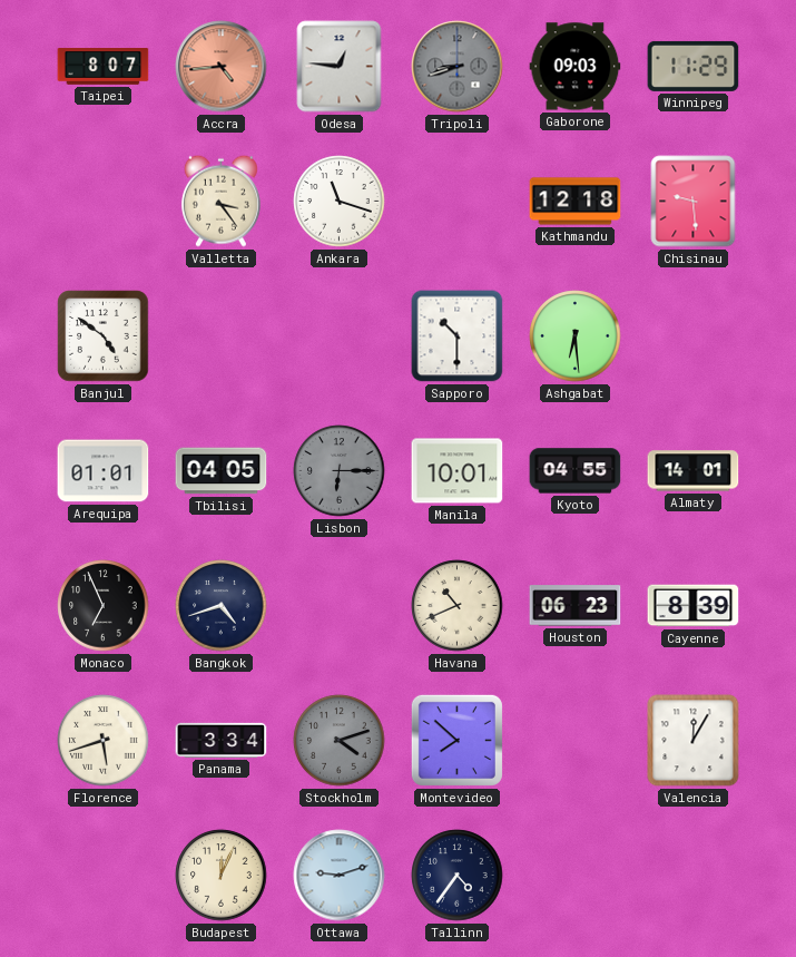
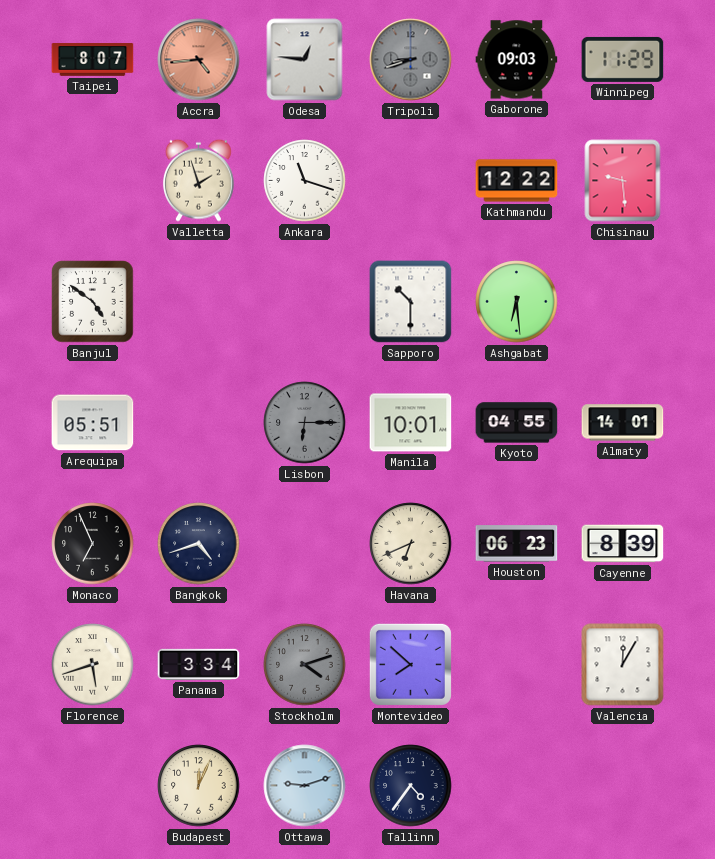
Valletta: 3:24 -> 1:57
Kathmandu: 12:18 -> 12:22
Arequipa: 01:01 -> 05:51
Tbilisi: 04:05 -> none
Havana: 10:41 -> 6:41
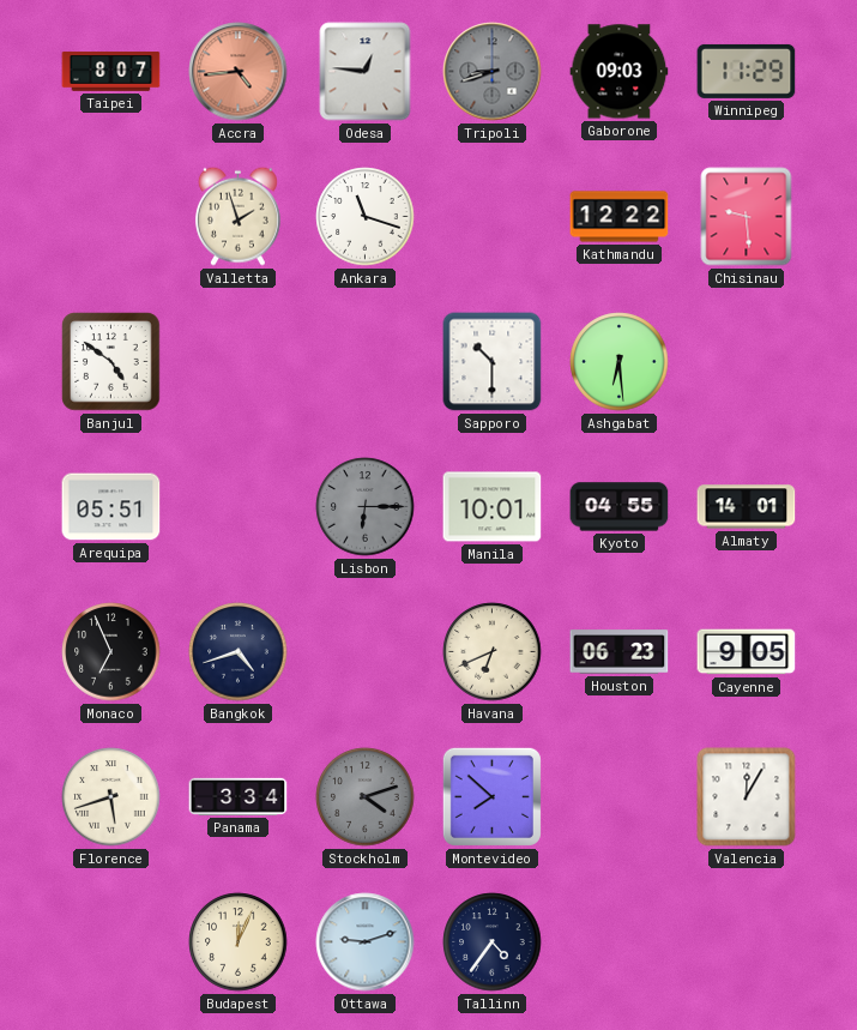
Cayenne: 8:39 -> 9:05
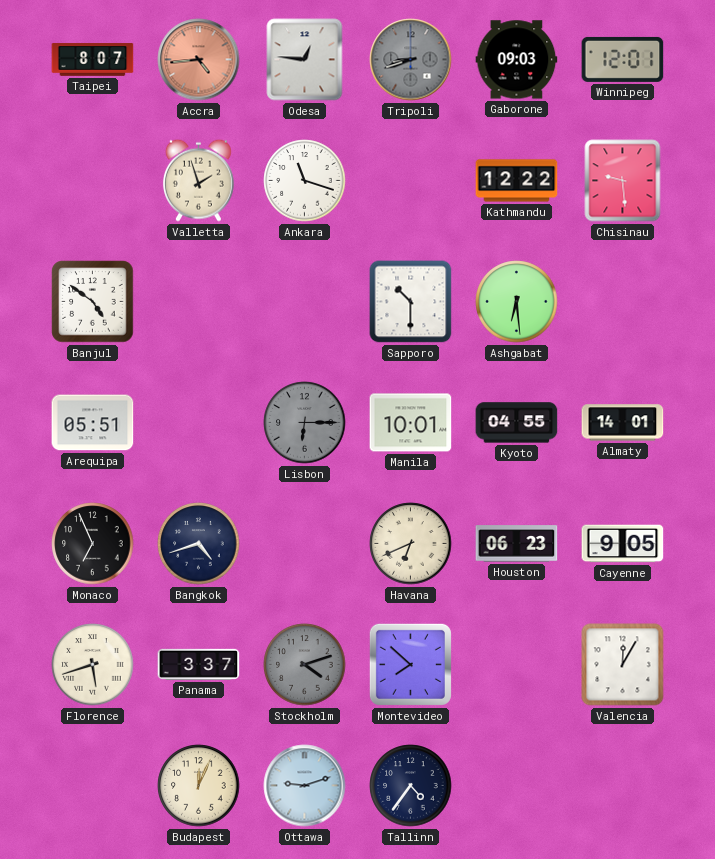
Winnipeg: 11:29 -> 12:01
Panama: 3:34 -> 3:37
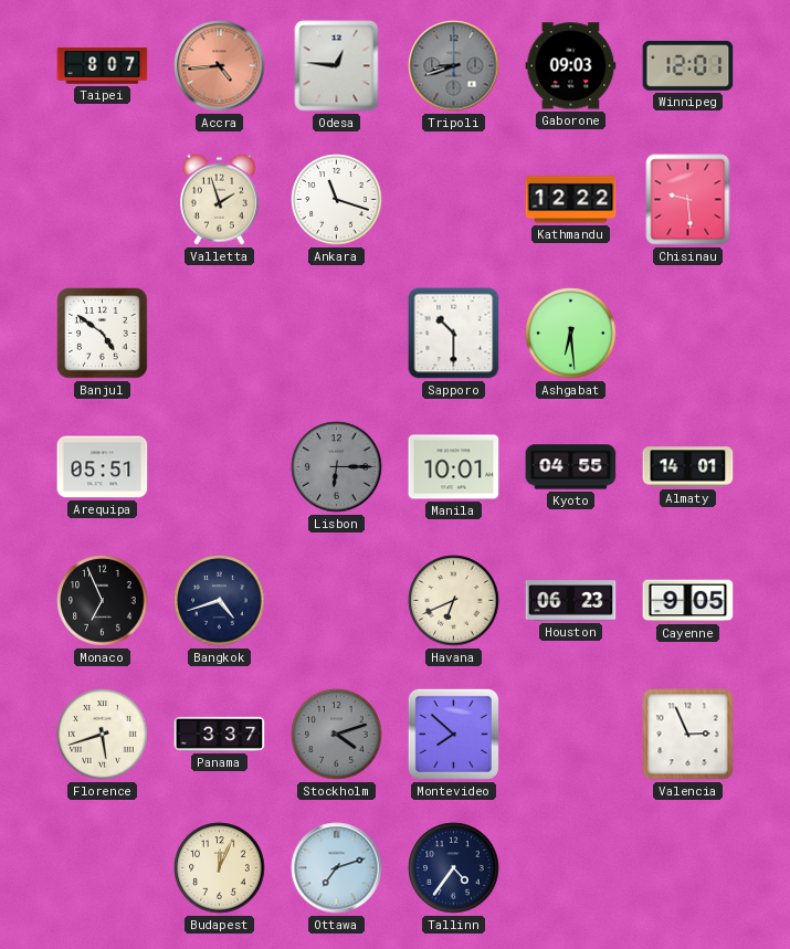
Valencia: 12:05 -> 2:56
Ottawa: 9:12 -> 7:12
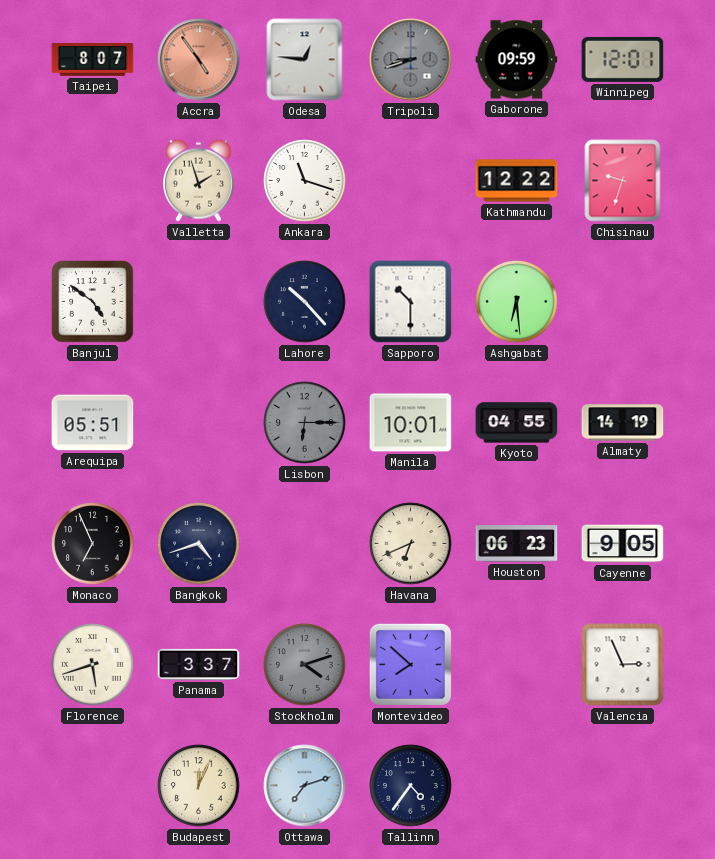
Accra: 4:44 -> 4:54
Gaborone: 09:03 -> 09:59
Chisinau: 9:29 -> 9:33
Lahore: none -> 10:23
Almaty: 14:01 -> 14:19
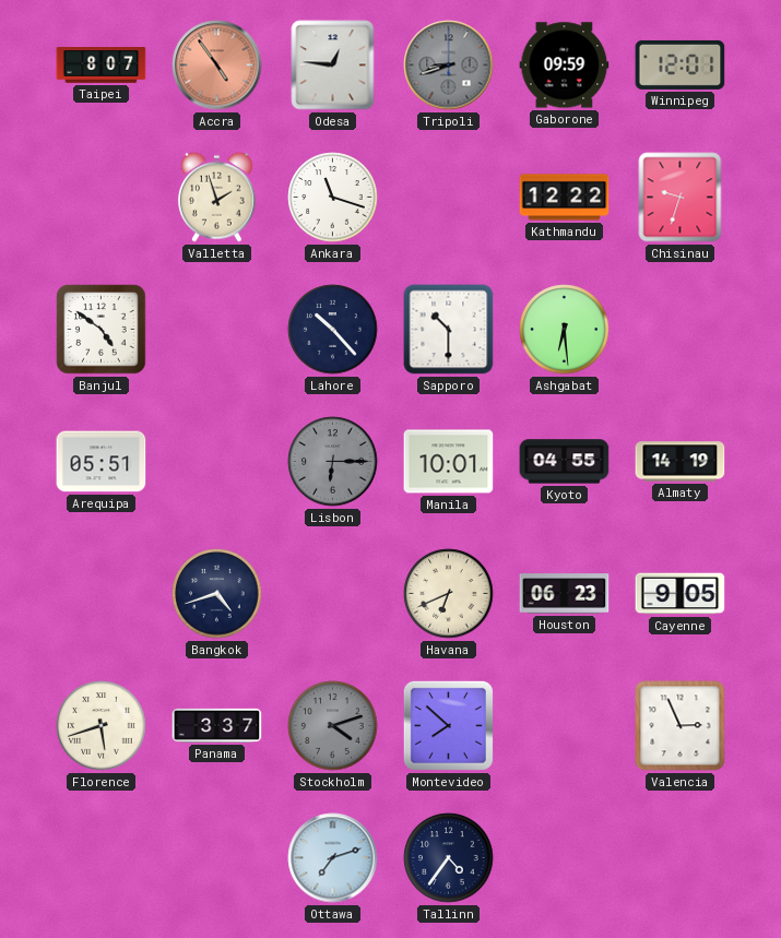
Monaco: 6:56 -> none
Budapest: 12:04 -> none
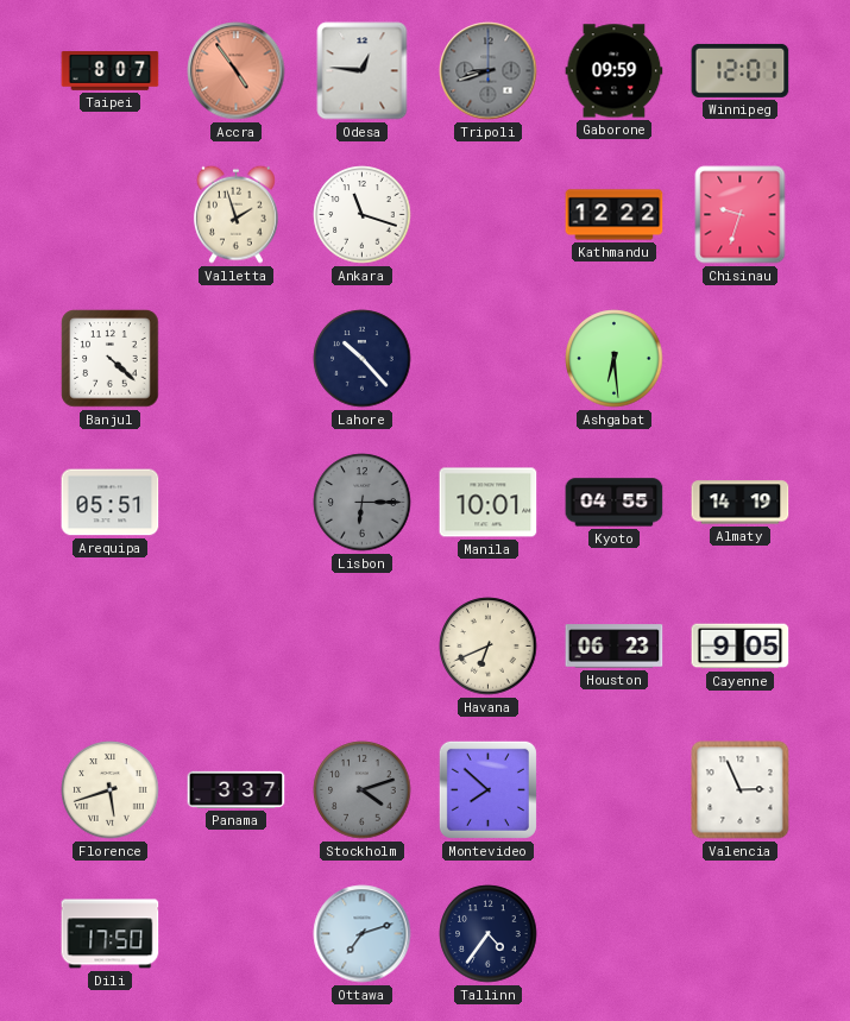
Banjul: 4:51 -> 4:22
Sapporo: 10:30 -> none
Bangkok: 4:42 -> none
Dili: none -> 17:50
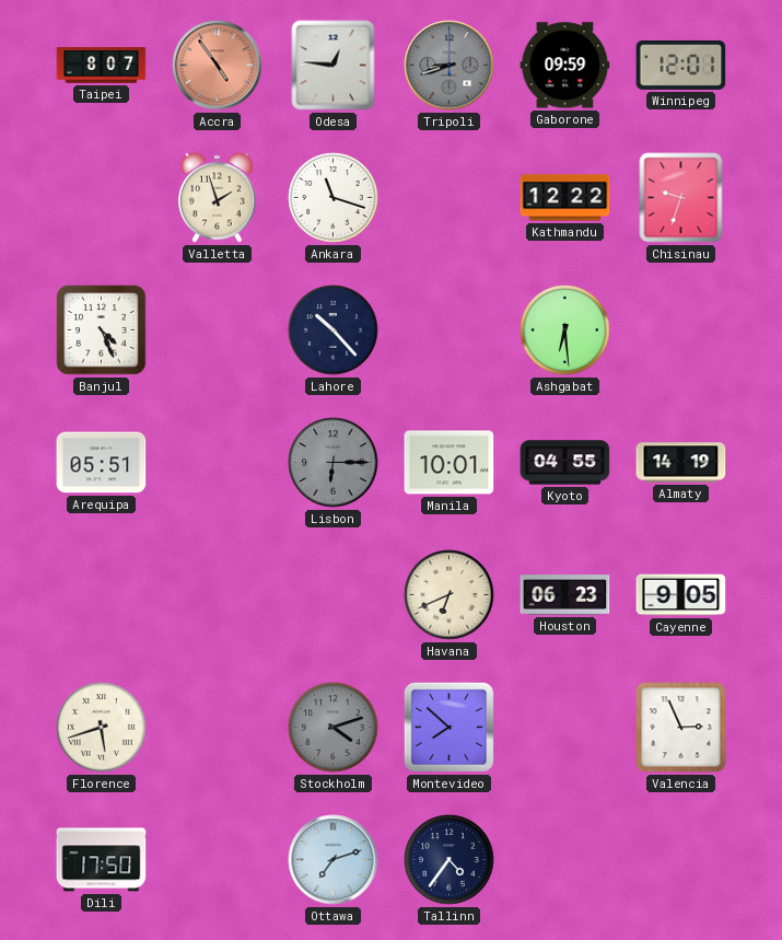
Banjul: 4:22 -> 4:26
Panama: 3:37 -> none
